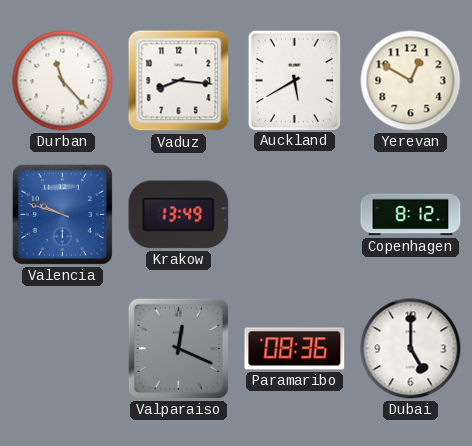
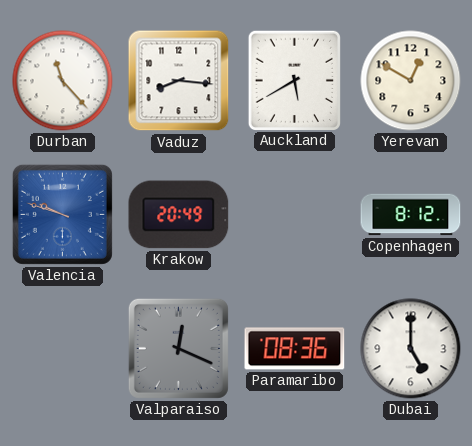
Krakow: 13:49 -> 20:49
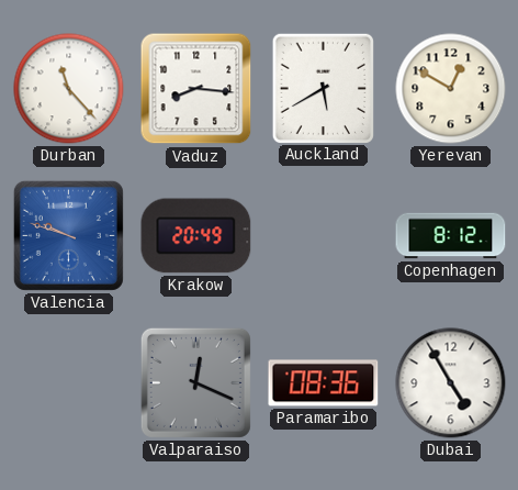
Dubai: 5:00 -> 4:55
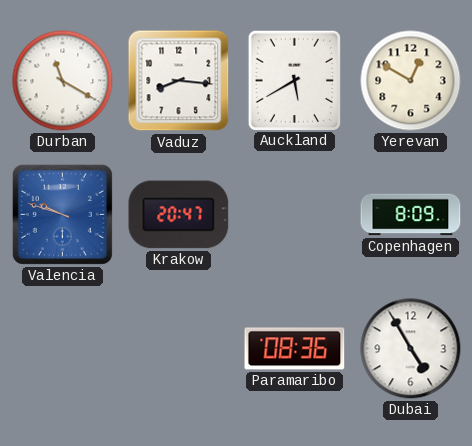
Durban: 11:23 -> 11:20
Krakow: 20:49 -> 20:47
Copenhagen: 8:12 -> 8:09
Valparaiso: 12:19 -> none
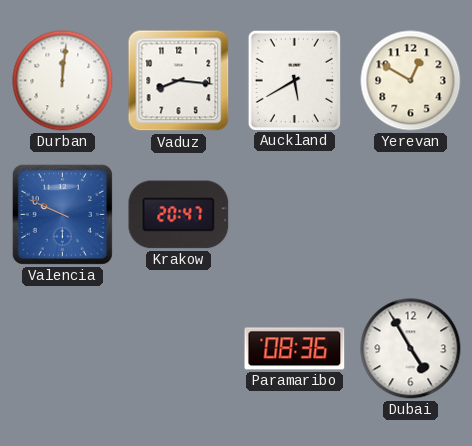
Durban: 11:20 -> 12:01
Valencia: 9:48 -> 9:49
Copenhagen: 8:09 -> none
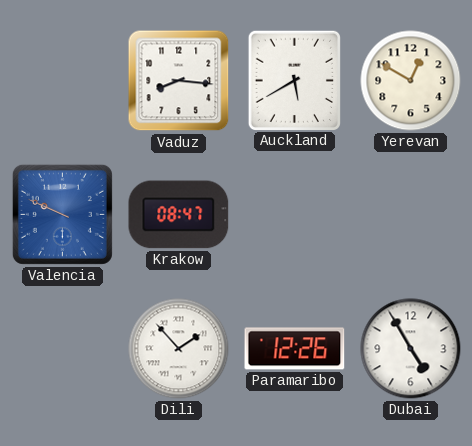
Durban: 12:01 -> none
Krakow: 20:47 -> 08:47
Dili: none -> 1:53
Paramaribo: 08:36 -> 12:26
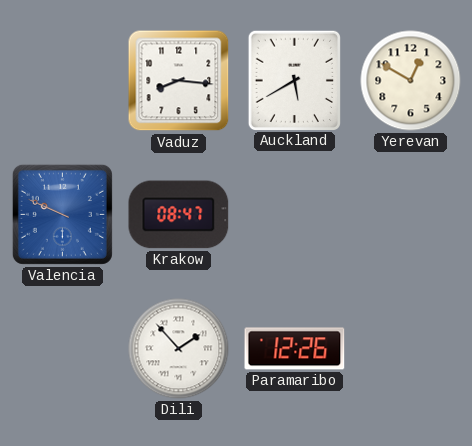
Dubai: 4:55 -> none
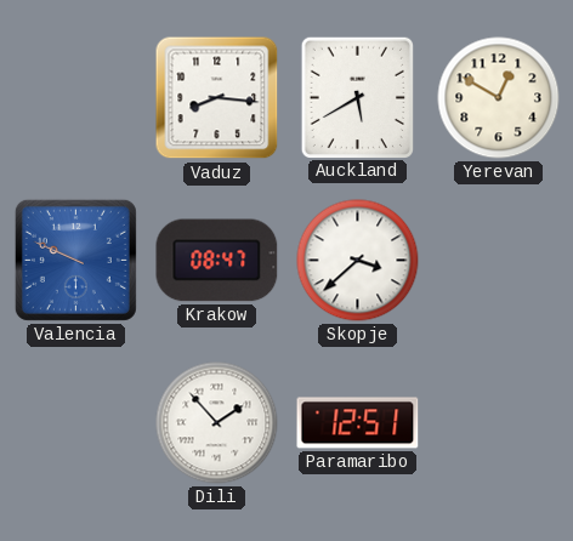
Skopje: none -> 3:38
Paramaribo: 12:26 -> 12:51
